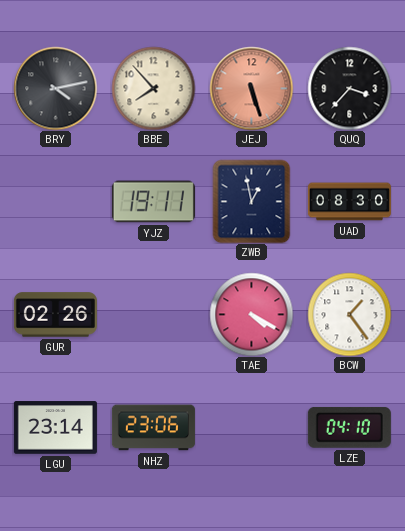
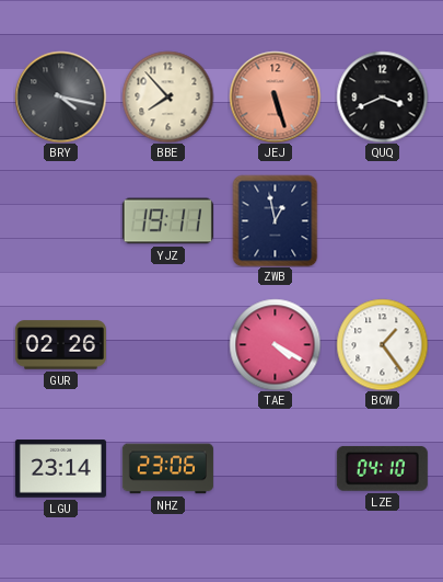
BRY: 4:13 -> 4:17
QUQ: 3:37 -> 3:41
UAD: 08:30 -> none
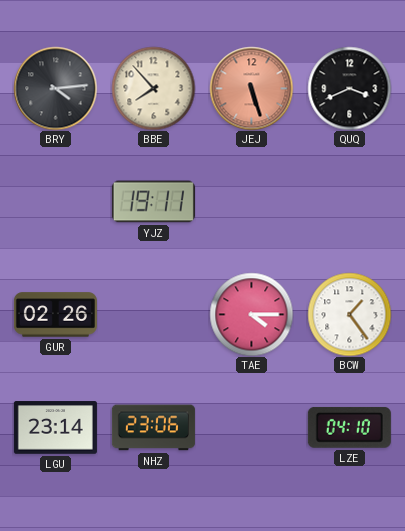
BRY: 4:17 -> 4:14
ZWB: 12:58 -> none
TAE: 4:20 -> 4:15
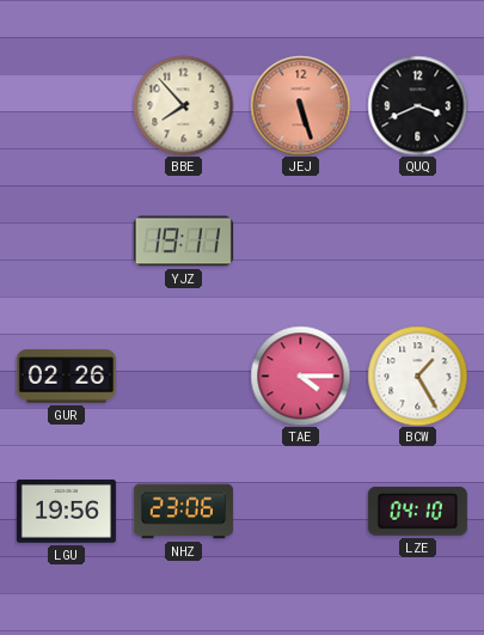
BRY: 4:14 -> none
BCW: 1:24 -> 1:25
LGU: 23:14 -> 19:56
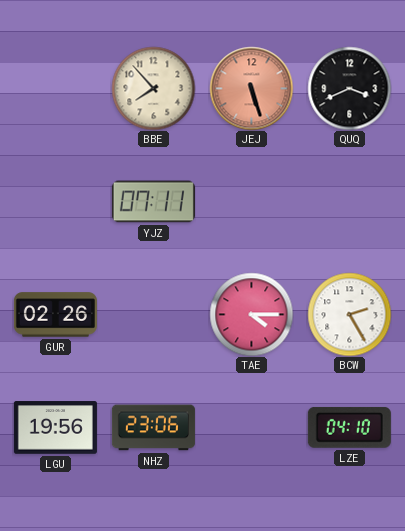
YJZ: 19:11 -> 07:11
BCW: 1:25 -> 2:25
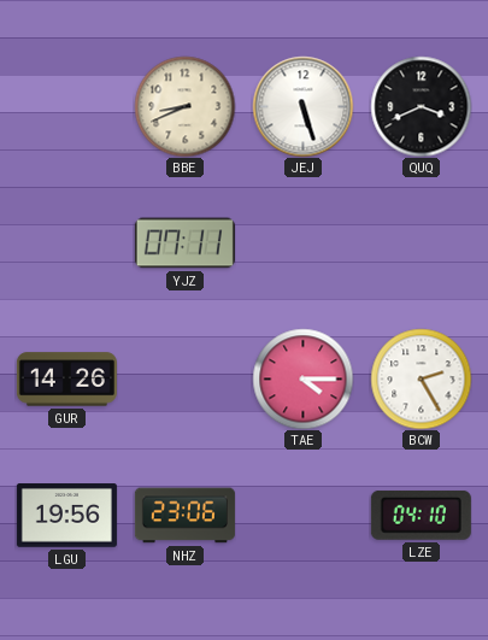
BBE: 7:53 -> 8:41
JEJ dial: salmon -> white
GUR: 02:26 -> 14:26
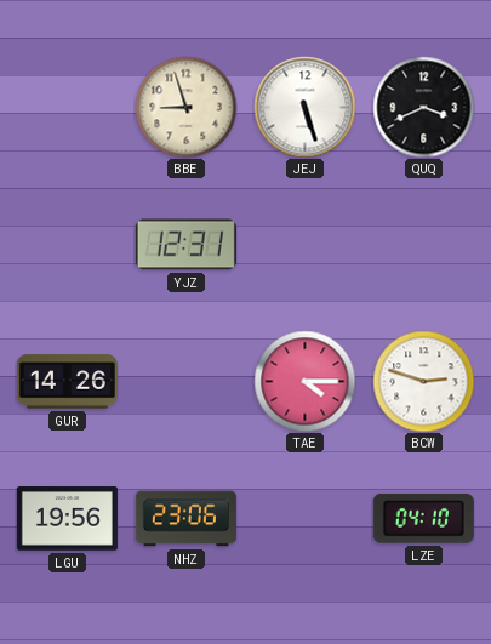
BBE: 8:41 -> 8:57
YJZ: 07:11 -> 12:31
BCW: 2:25 -> 2:48
